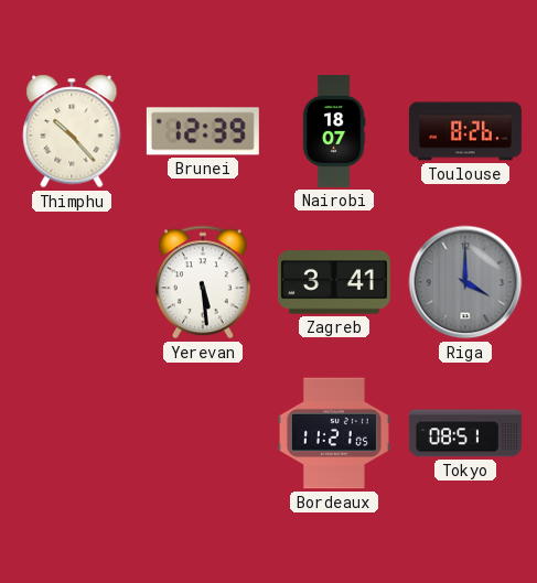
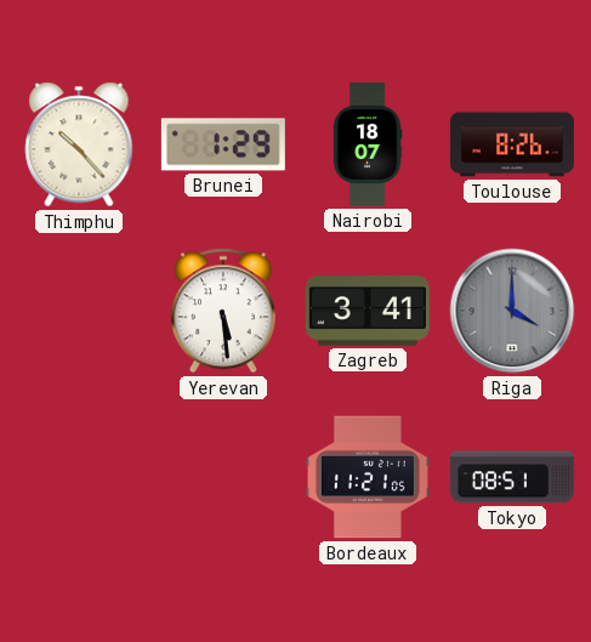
Brunei: 12:39 -> 1:29
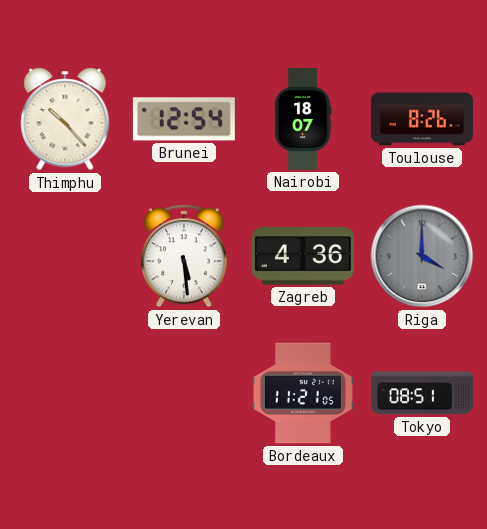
Brunei: 1:29 -> 12:54
Zagreb: 3:41 -> 4:36
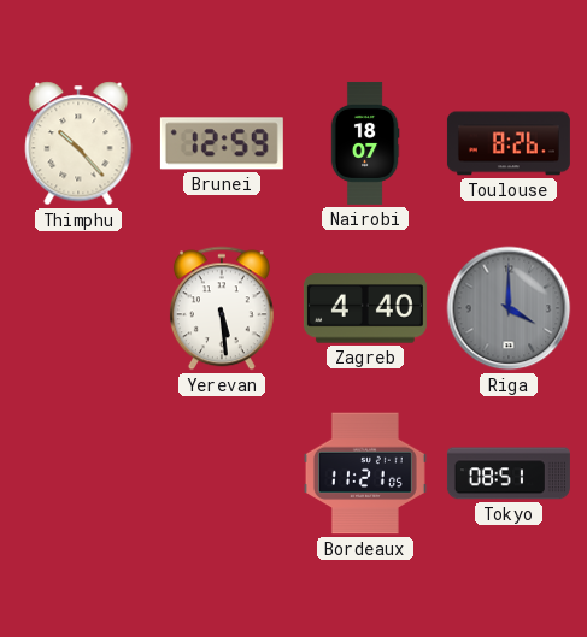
Brunei: 12:54 -> 12:59
Zagreb: 4:36 -> 4:40
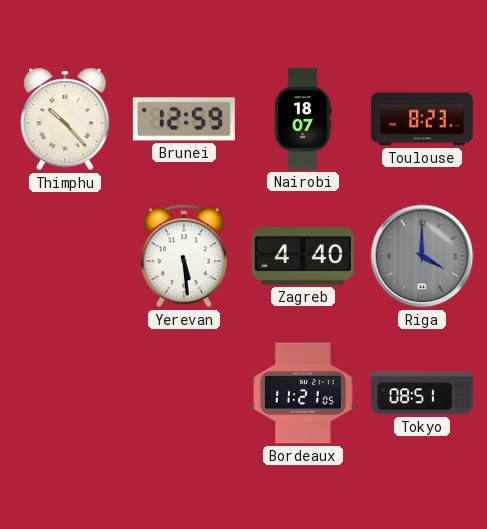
Toulouse: 8:26 -> 8:23
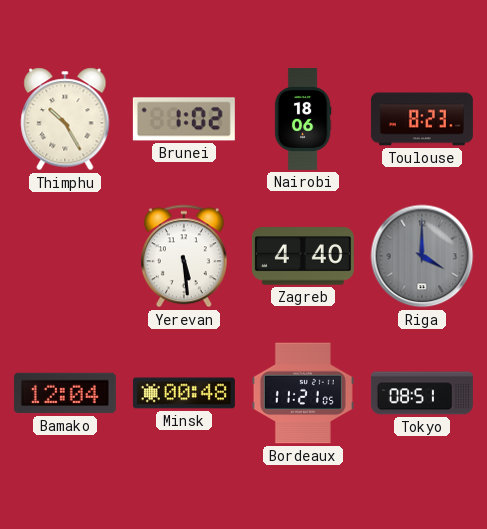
Thimphu: 10:23 -> 10:25
Brunei: 12:59 -> 1:02
Nairobi: 18:07 -> 18:06
Bamako: none -> 12:04
Minsk: none -> 00:48
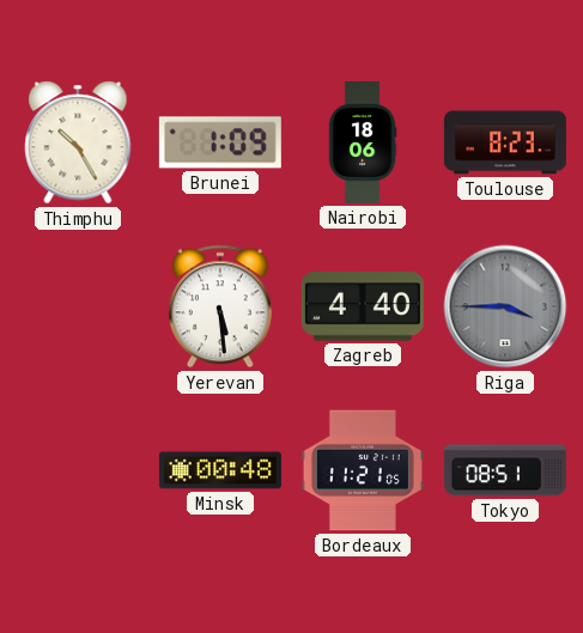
Brunei: 1:02 -> 1:09
Riga: 4:00 -> 3:45
Bamako: 12:04 -> none
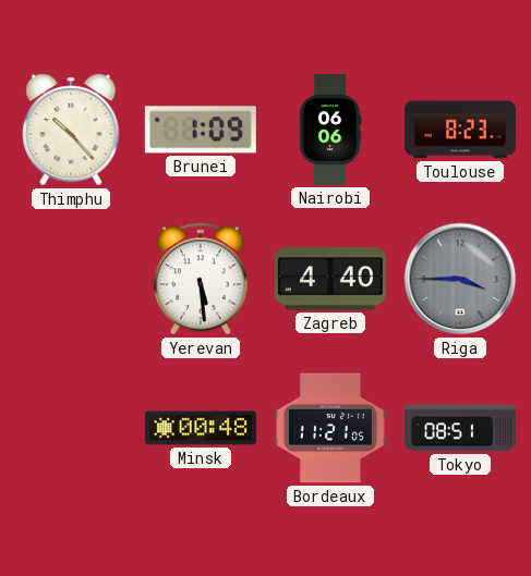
Thimphu: 10:25 -> 10:23
Nairobi: 18:06 -> 06:06
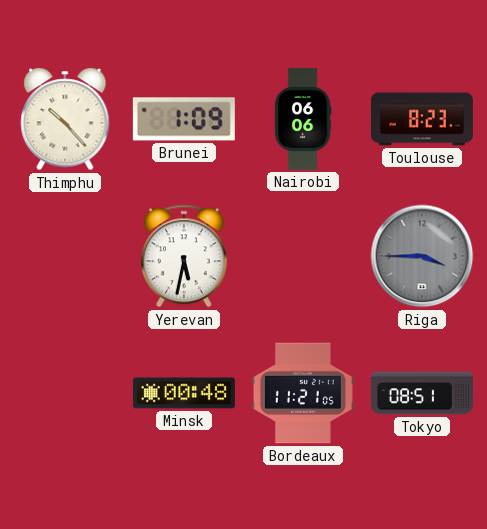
Yerevan: 5:29 -> 5:32
Zagreb: 4:40 -> none
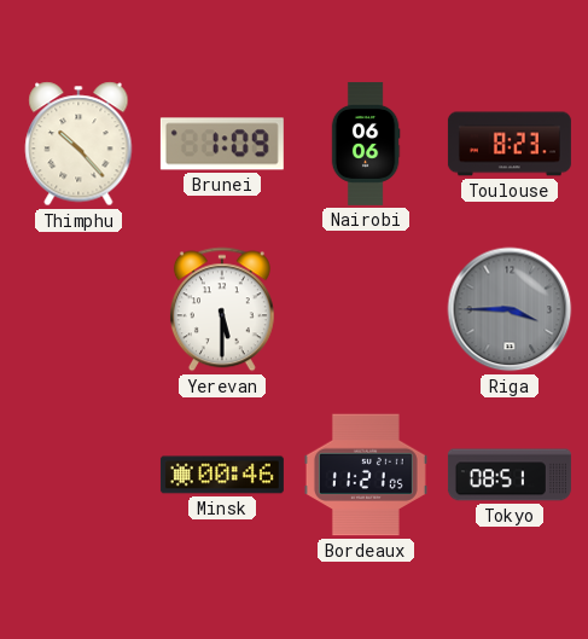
Yerevan: 5:32 -> 5:30
Minsk: 00:48 -> 00:46
